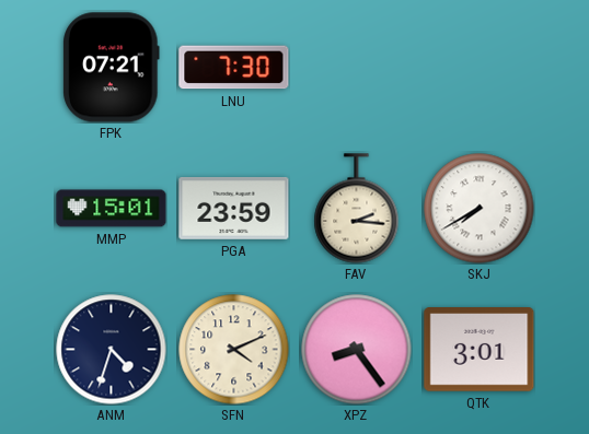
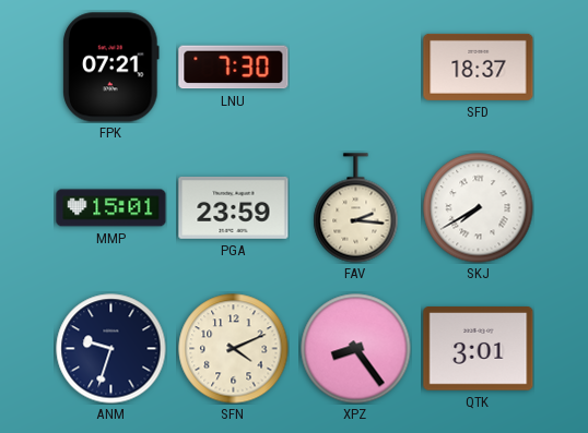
SFD: none -> 18:37
ANM: 4:33 -> 9:33
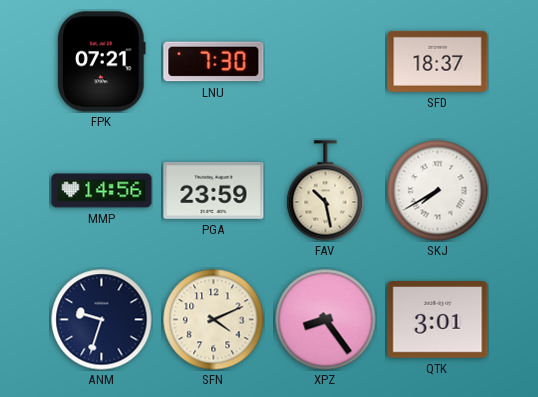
MMP: 15:01 -> 14:56
FAV: 2:16 -> 10:28
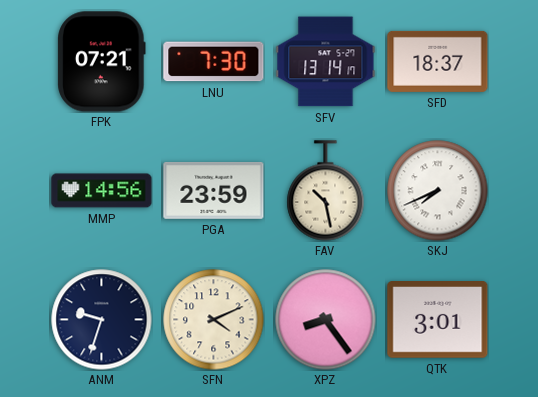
SFV: none -> 13:14
SKJ: 7:40 -> 7:41
